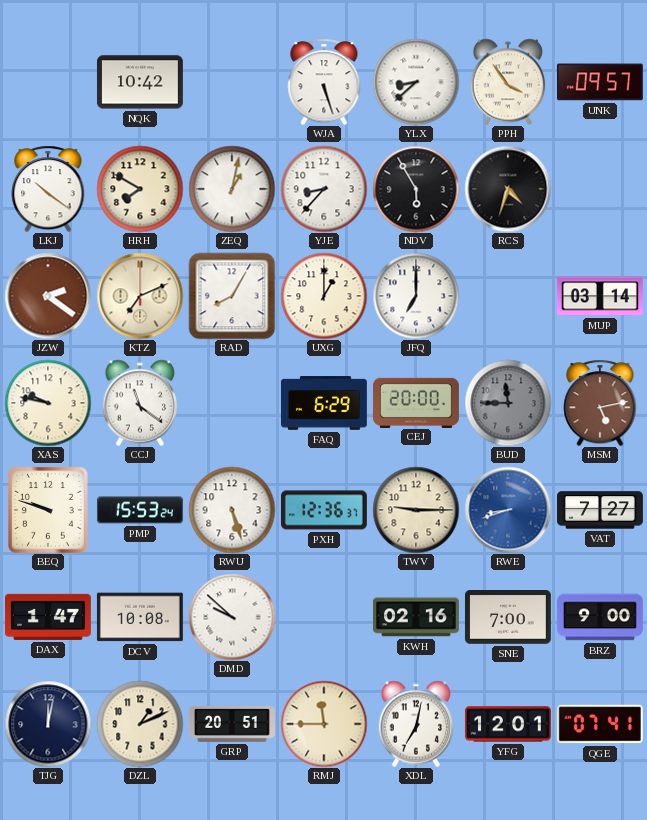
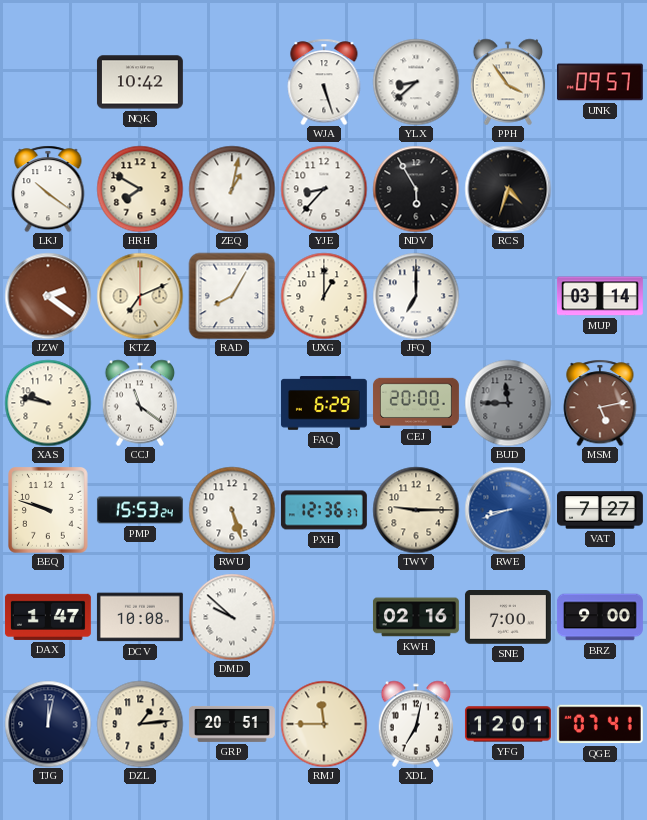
DZL: 1:11 -> 1:14
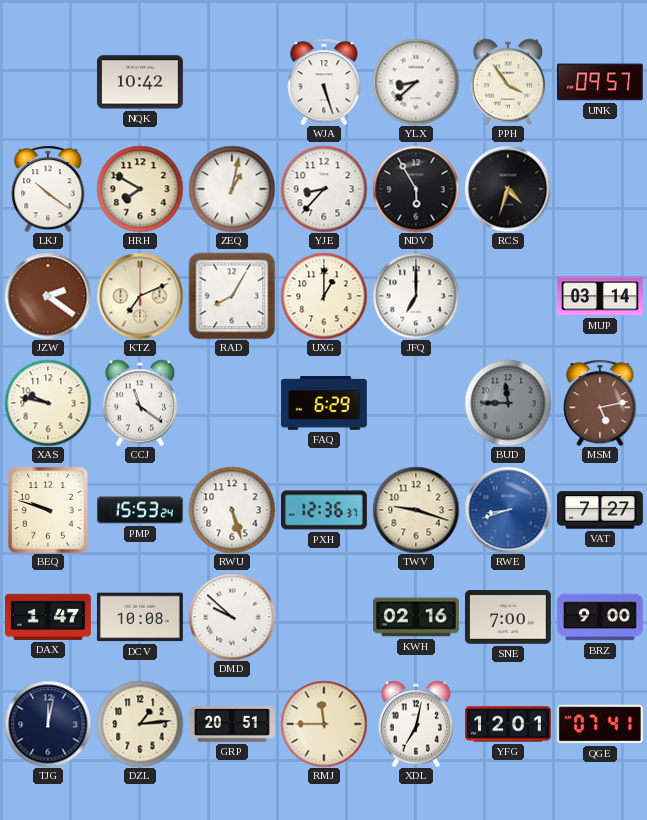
CEJ: 20:00 -> none
TWV: 9:15 -> 9:18
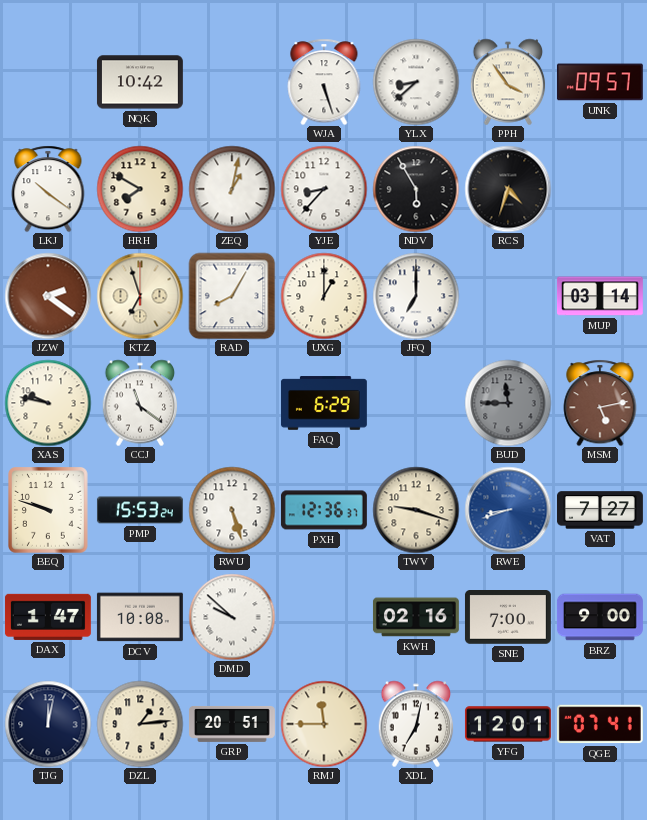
KTZ: 7:11 -> 6:57
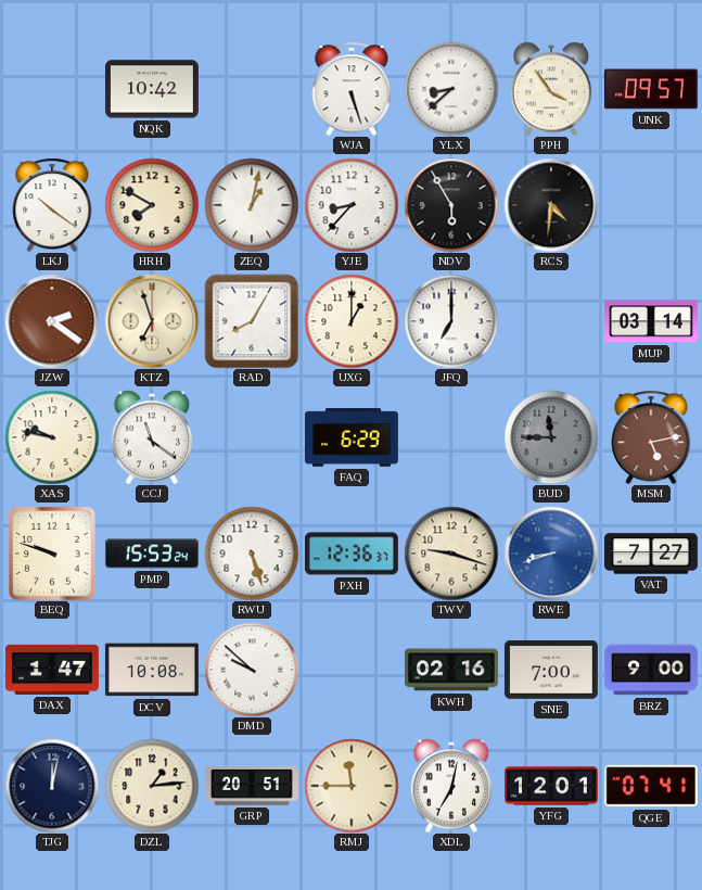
RCS: 4:33 -> 4:31
